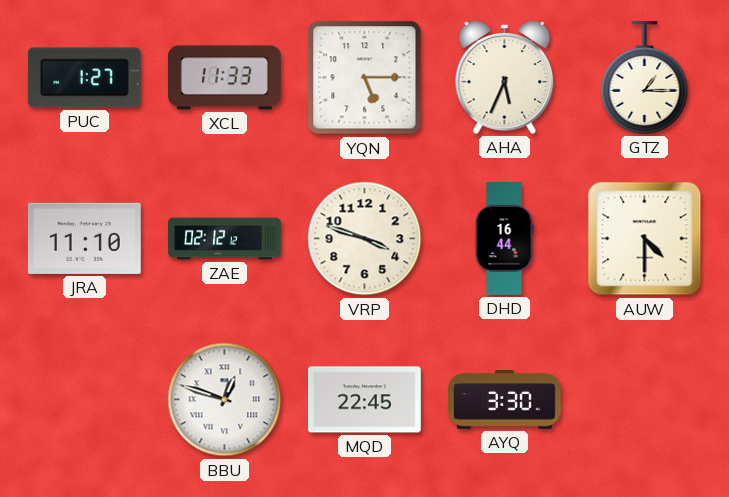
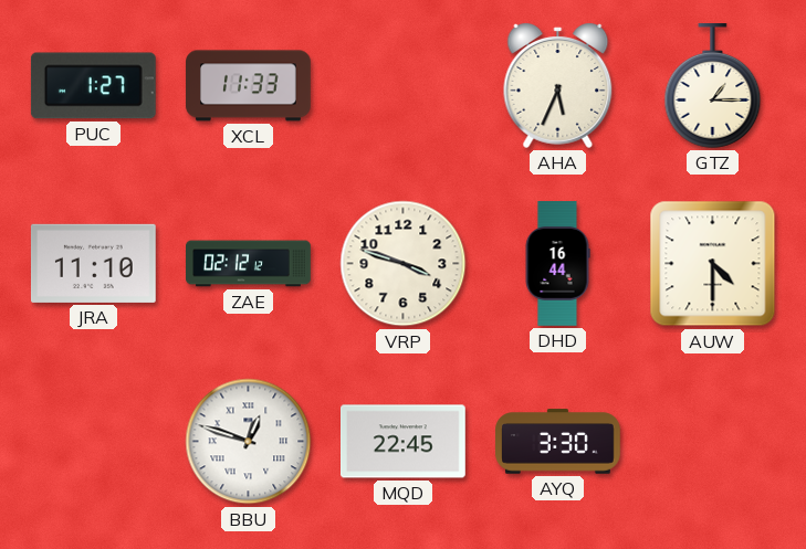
YQN: 5:15 -> none
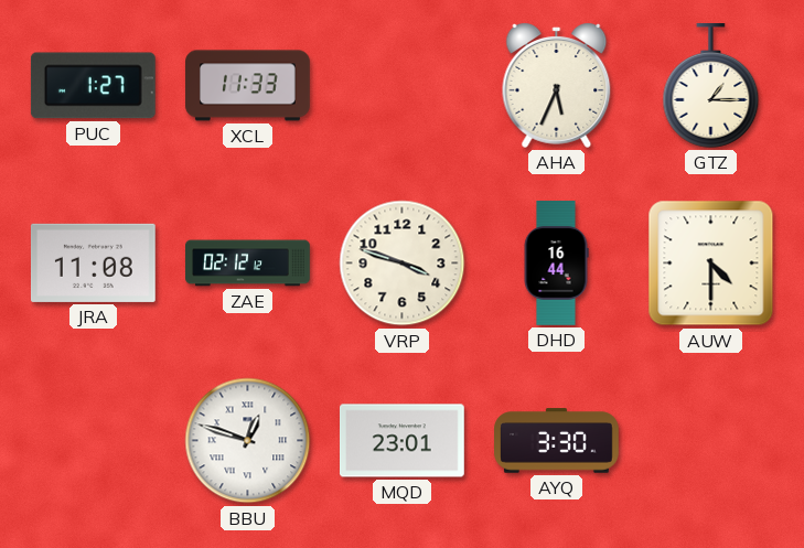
JRA: 11:10 -> 11:08
MQD: 22:45 -> 23:01
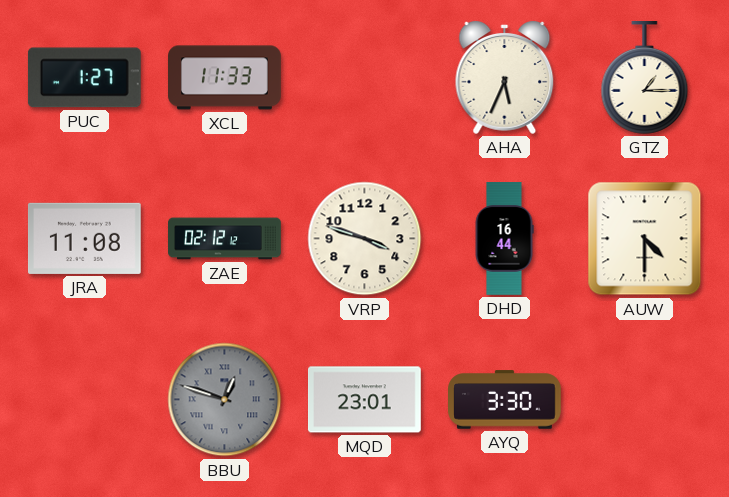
BBU dial: white -> grey
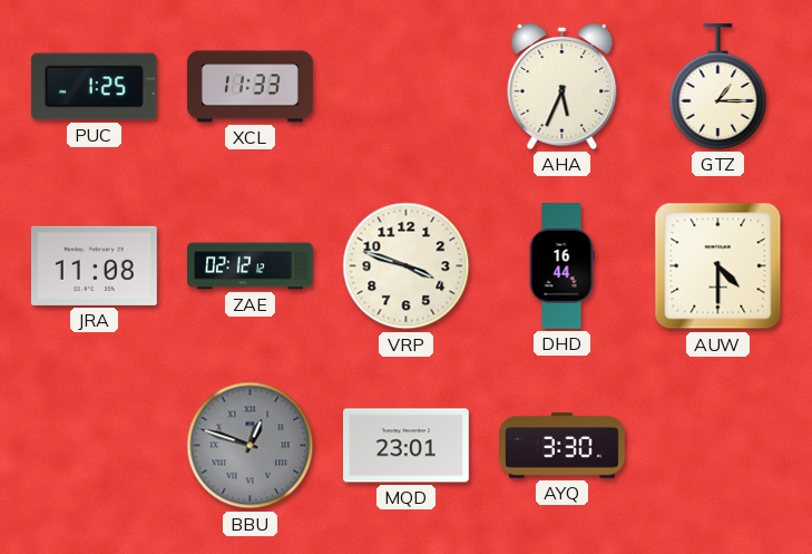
PUC: 1:27 -> 1:25
